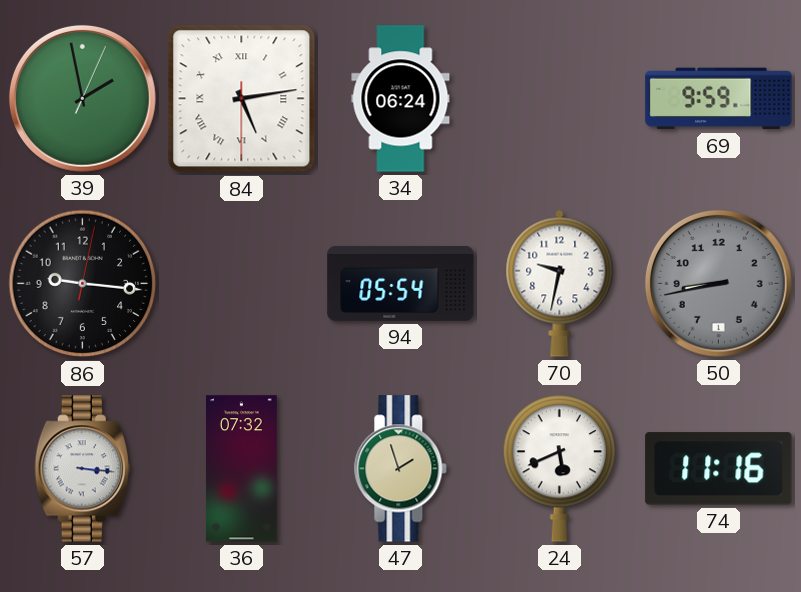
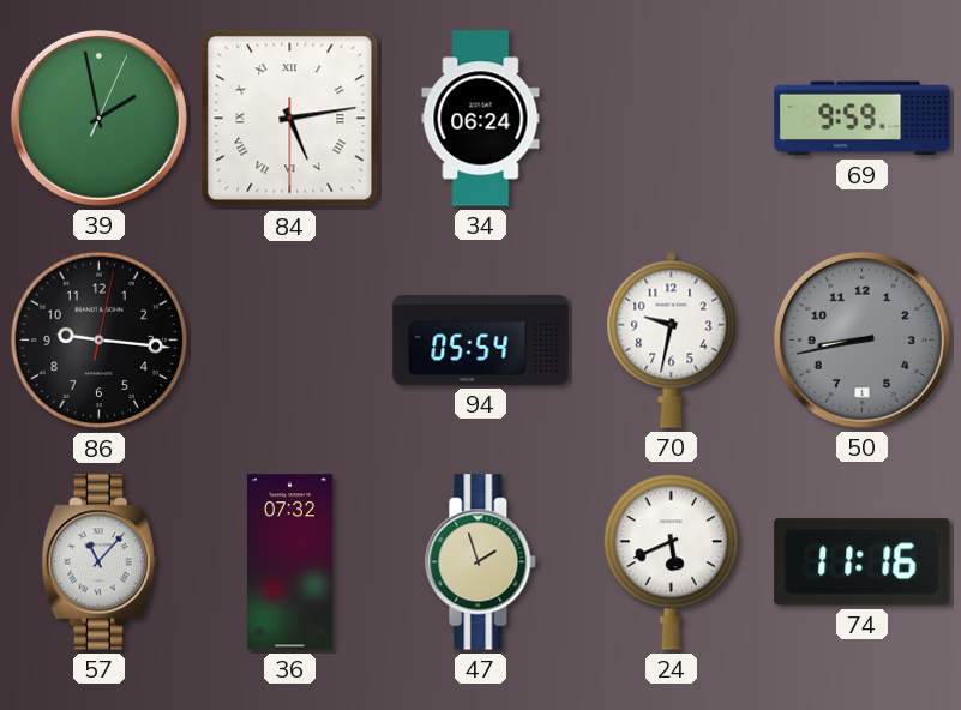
57: 3:16 -> 11:07
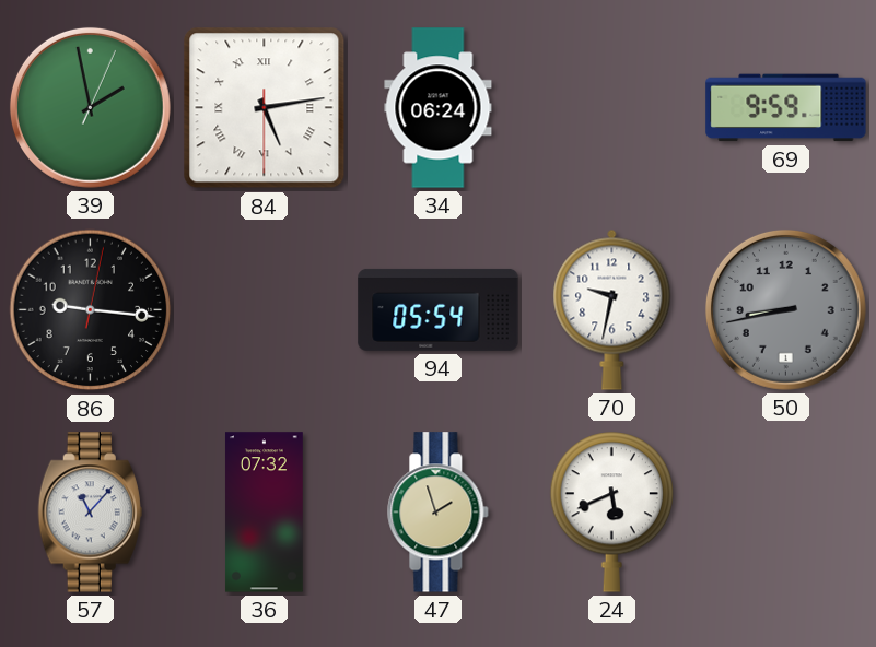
74: 11:16 -> none
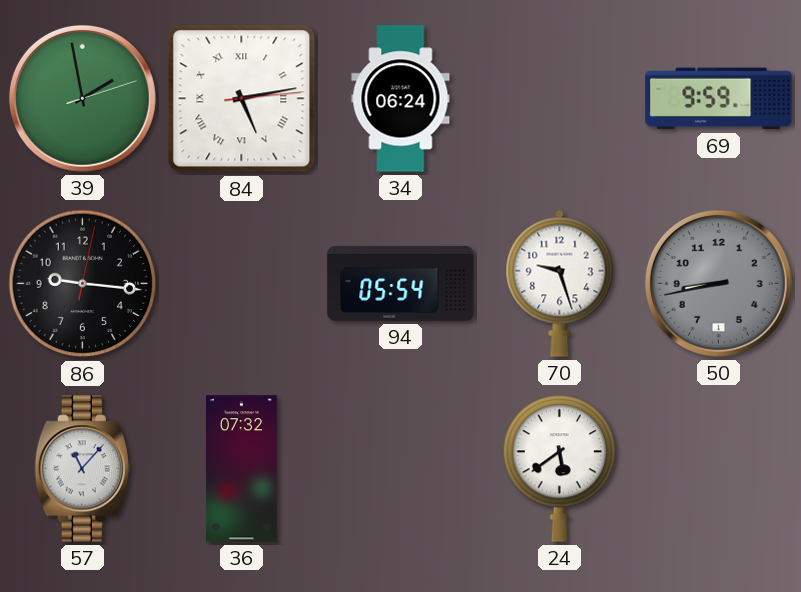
39: 1:58:04 -> 1:58:12
84: 5:13:30 -> 5:13:14
70: 9:32 -> 9:27
47: 1:57 -> none
24: 5:41 -> 5:39
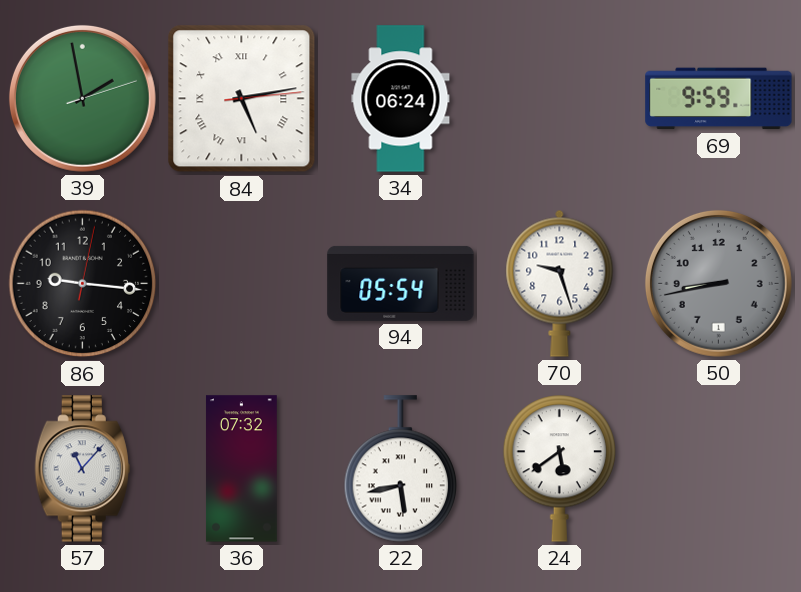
22: none -> 5:43
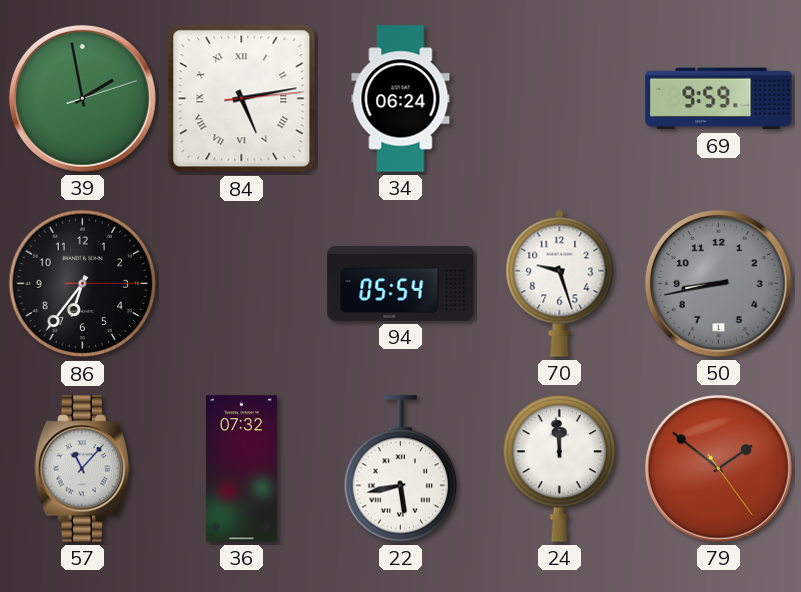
86: 9:16 -> 6:36
24: 5:39 -> 11:59
79: none -> 1:51
